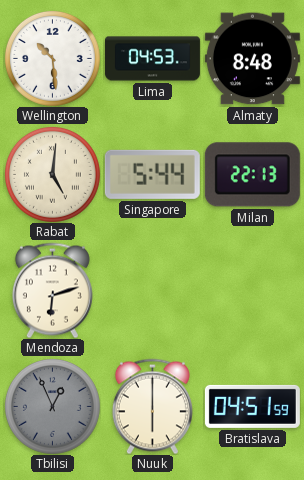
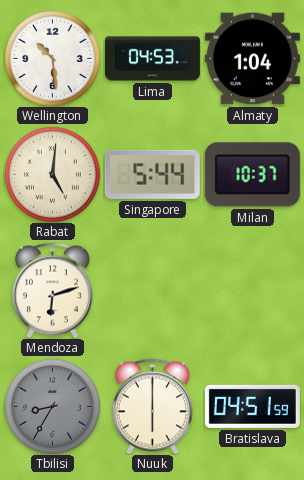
Almaty: 8:48 -> 1:04
Milan: 22:13 -> 10:37
Tbilisi: 12:56 -> 8:35
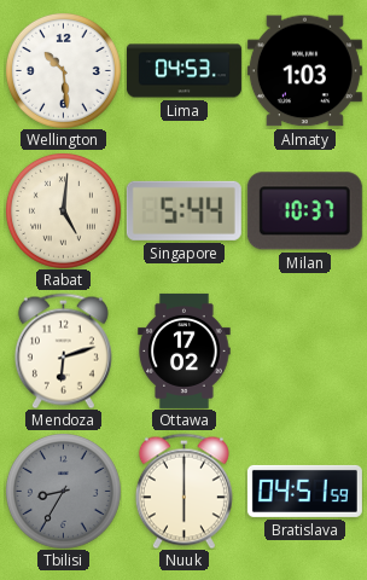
Almaty: 1:04 -> 1:03
Ottawa: none -> 17:02
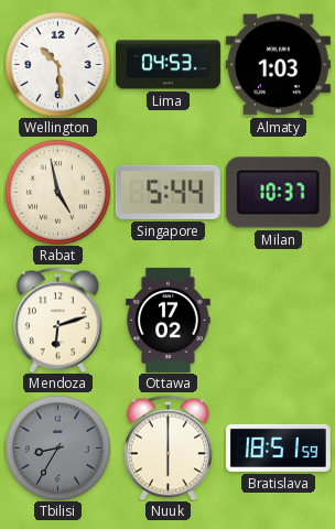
Rabat: 5:01 -> 4:58
Bratislava: 04:51 -> 18:51
